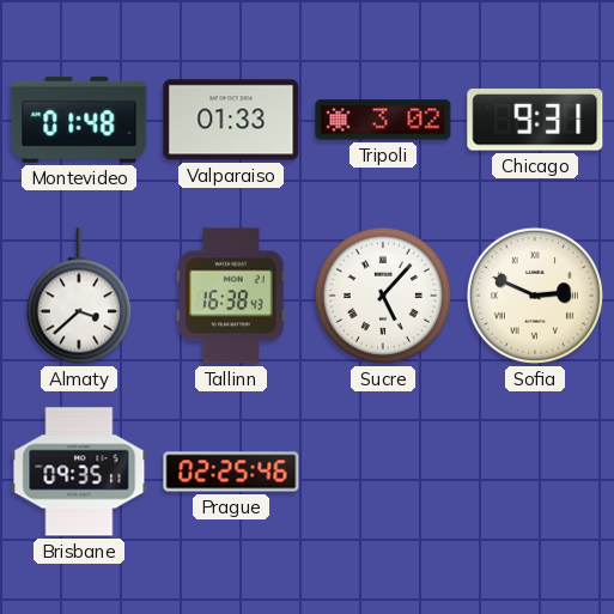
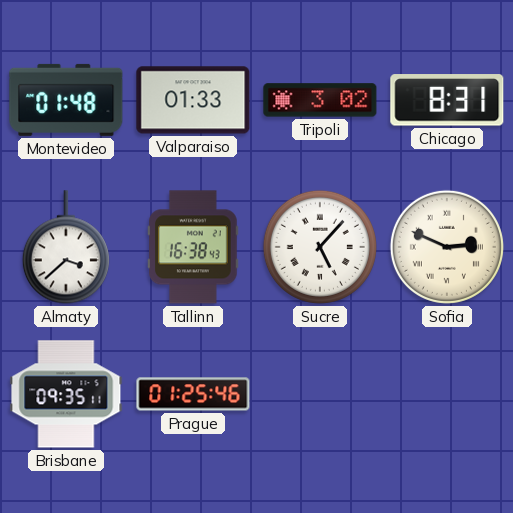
Chicago: 9:31 -> 8:31
Prague: 02:25 -> 01:25
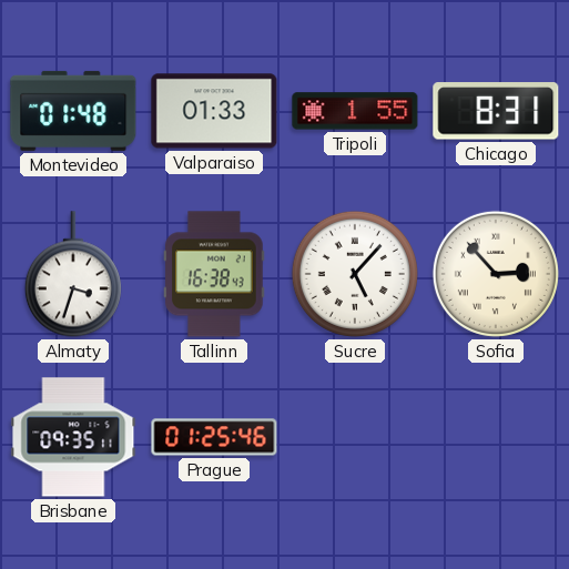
Tripoli: 3:02 -> 1:55
Almaty: 3:38 -> 3:33
Sofia: 2:49 -> 2:53
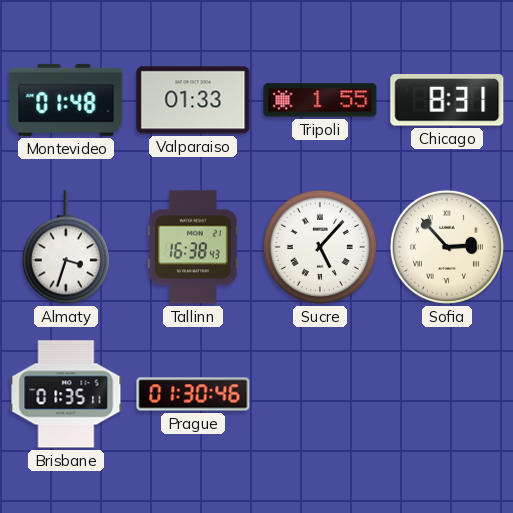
Brisbane: 09:35 -> 01:35
Prague: 01:25 -> 01:30
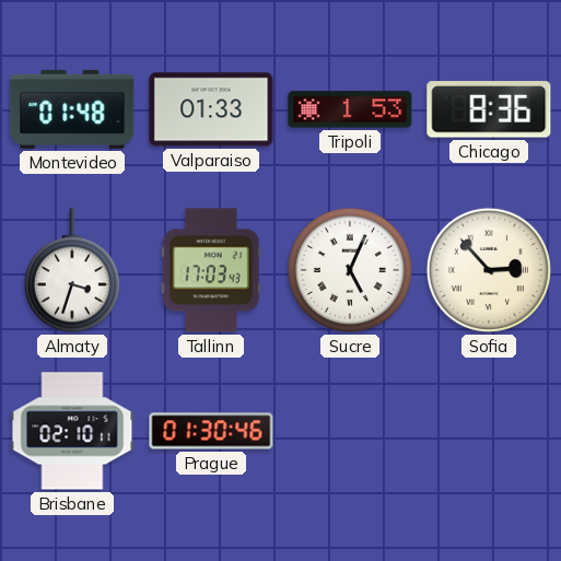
Tripoli: 1:55 -> 1:53
Chicago: 8:31 -> 8:36
Tallinn: 16:38 -> 17:03
Sucre: 5:07 -> 5:04
Brisbane: 01:35 -> 02:10
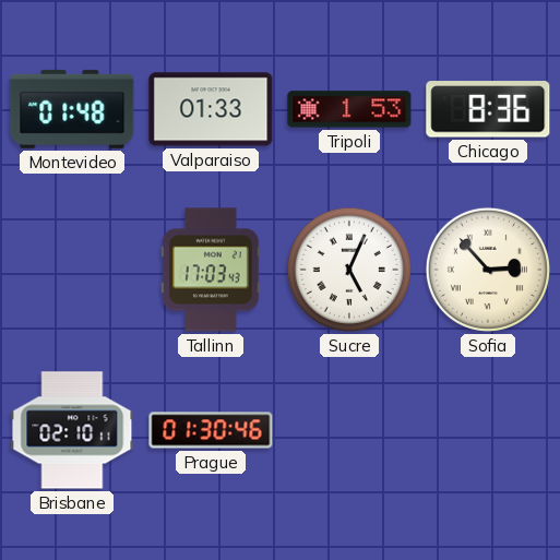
Almaty: 3:33 -> none
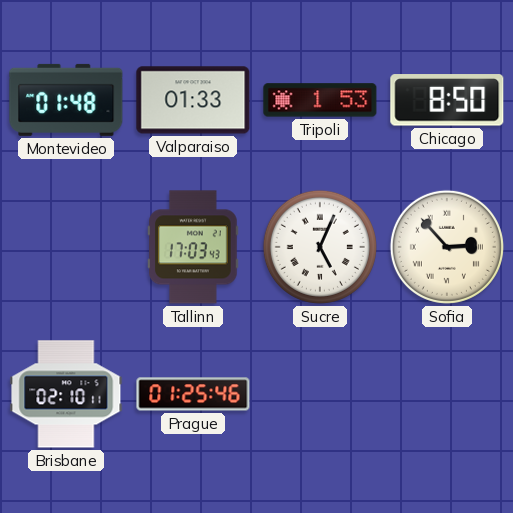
Chicago: 8:36 -> 8:50
Prague: 01:30 -> 01:25
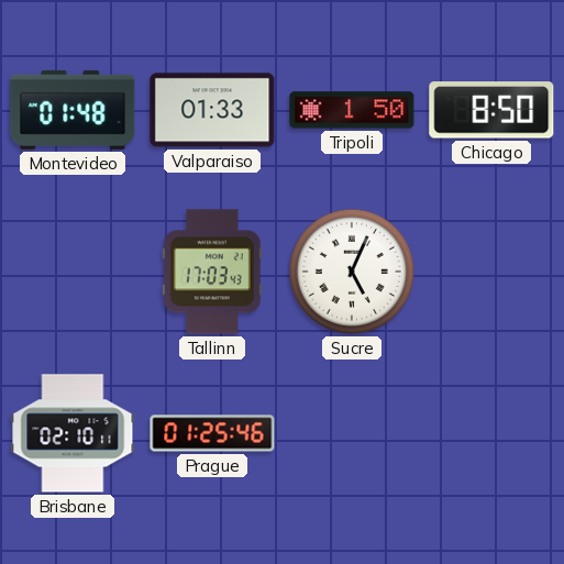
Tripoli: 1:53 -> 1:50
Sofia: 2:53 -> none
